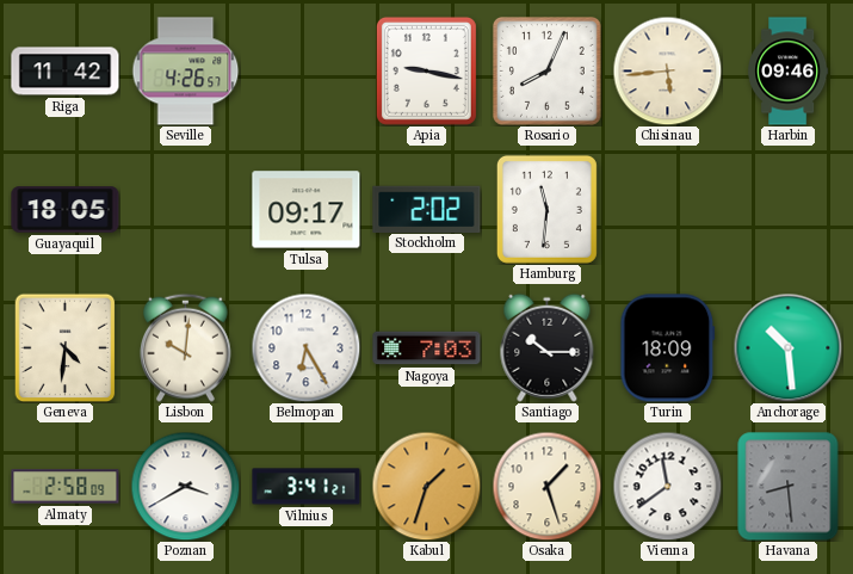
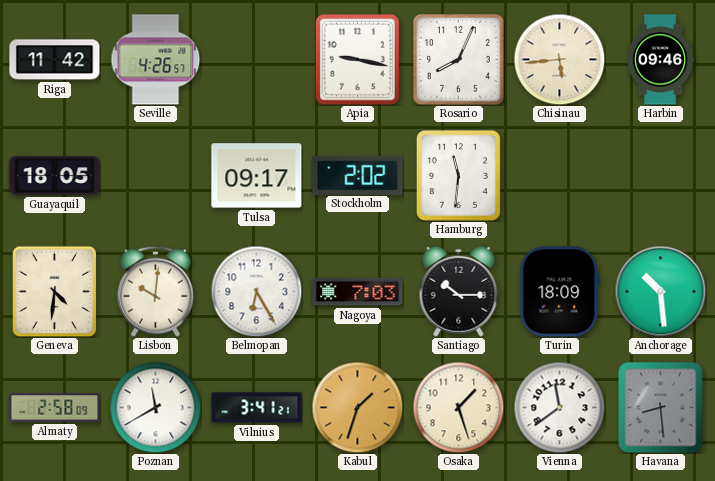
Poznan: 3:40 -> 11:40
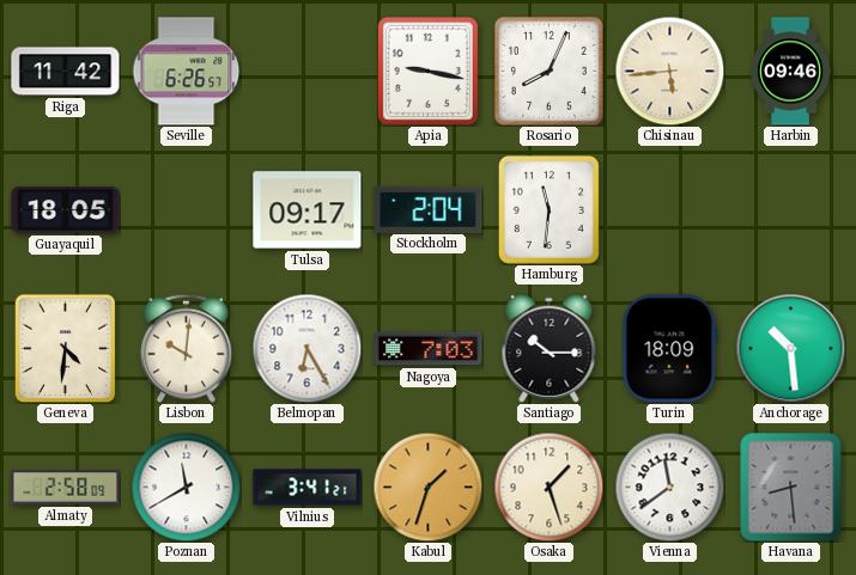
Seville: 4:26 -> 6:26
Stockholm: 2:02 -> 2:04
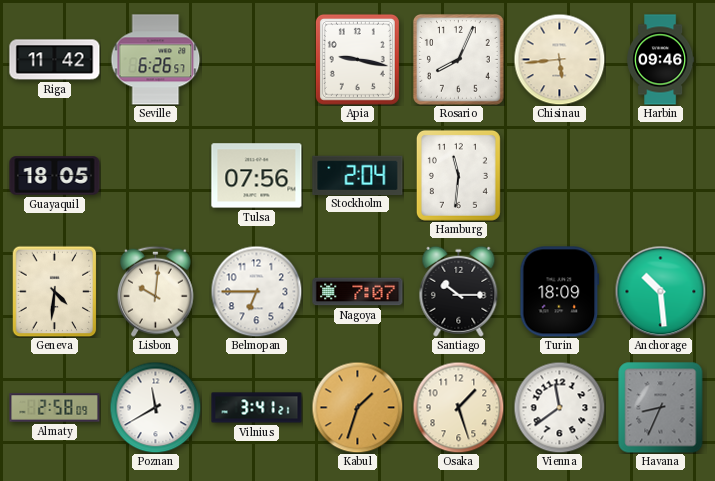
Tulsa: 09:17 -> 07:56
Belmopan: 6:25 -> 6:45
Nagoya: 7:03 -> 7:07
Havana: 8:29 -> 8:34
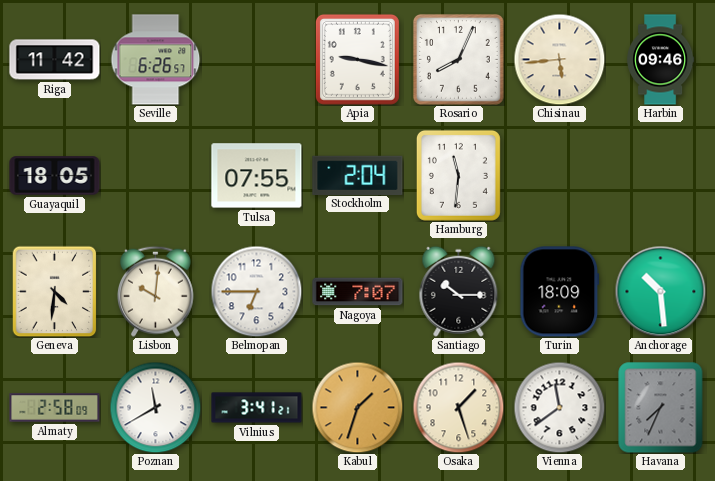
Tulsa: 07:56 -> 07:55
Havana: 8:34 -> 7:34
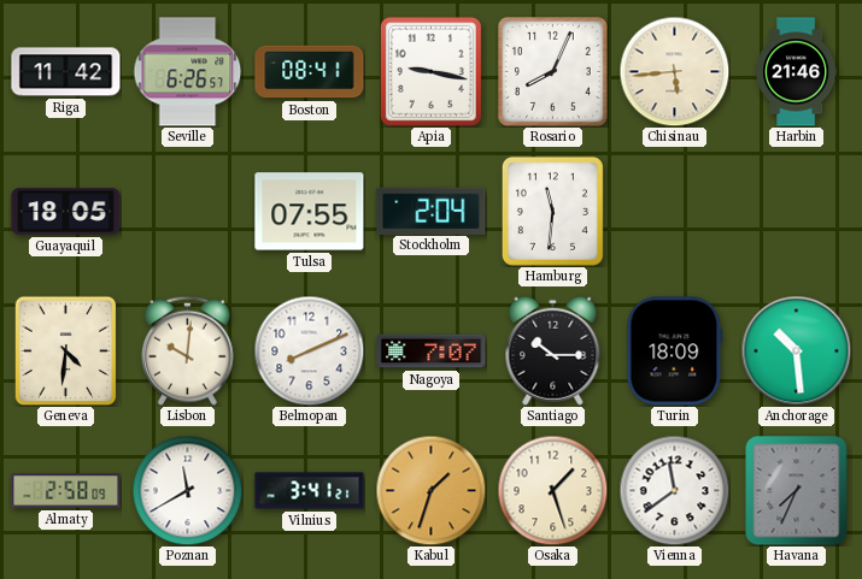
Boston: none -> 08:41
Harbin: 09:46 -> 21:46
Belmopan: 6:45 -> 8:11
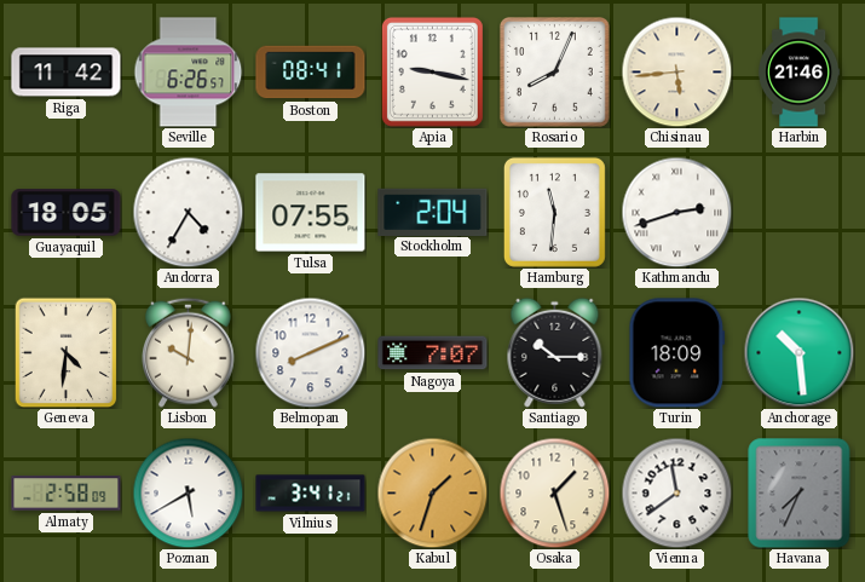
Andorra: none -> 4:35
Kathmandu: none -> 2:42
Poznan: 11:40 -> 5:40
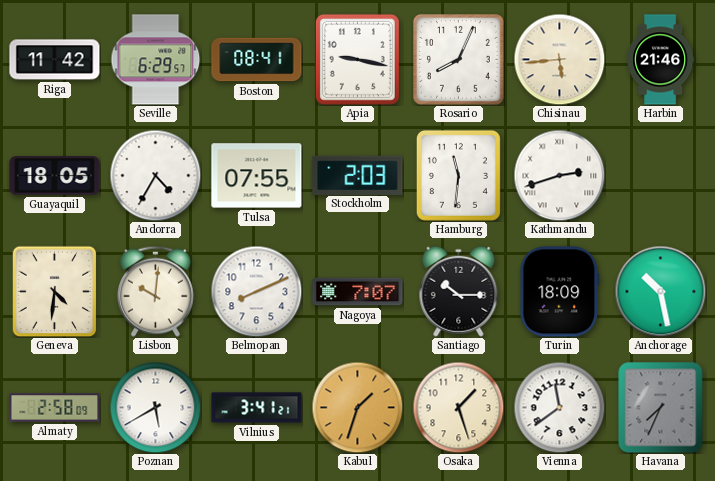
Seville: 6:26 -> 6:29
Stockholm: 2:04 -> 2:03
Anchorage: 10:29 -> 10:28
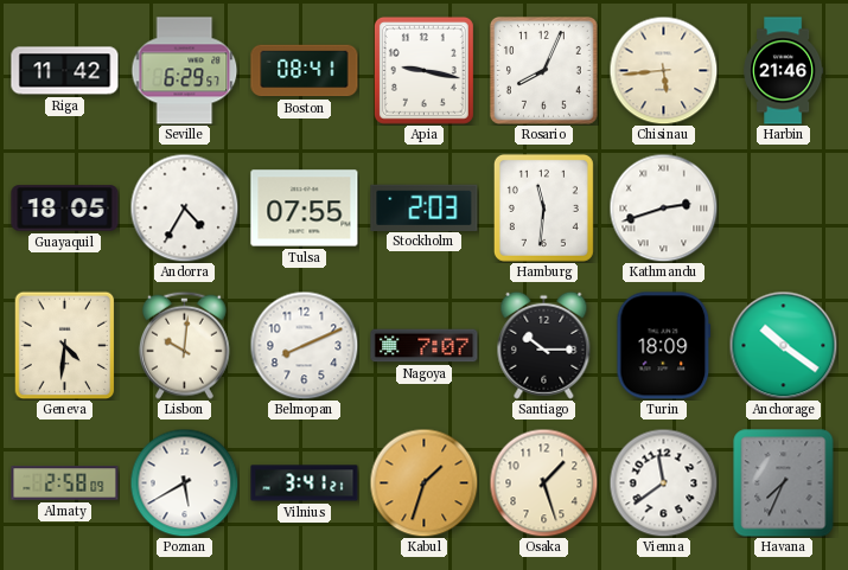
Anchorage: 10:28 -> 10:21
